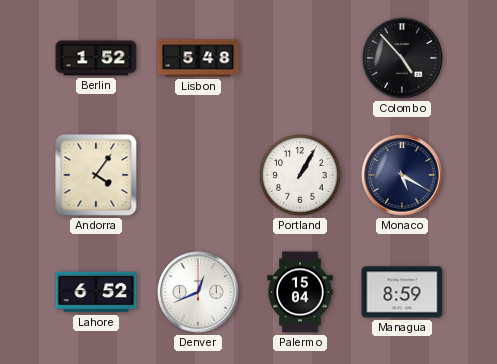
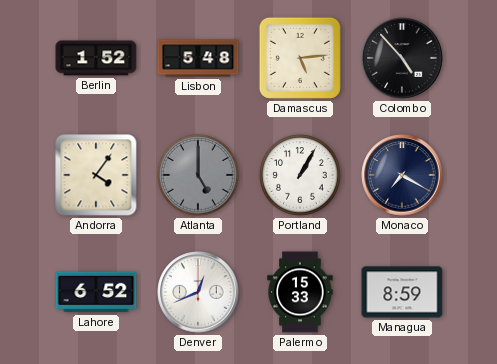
Damascus: none -> 5:14
Atlanta: none -> 5:00
Monaco: 5:20 -> 7:20
Palermo: 15:04 -> 15:33
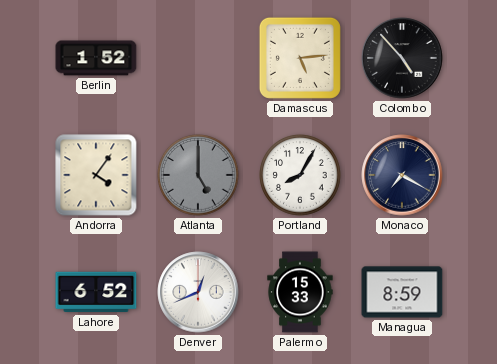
Lisbon: 5:48 -> none
Portland: 1:05 -> 8:05
